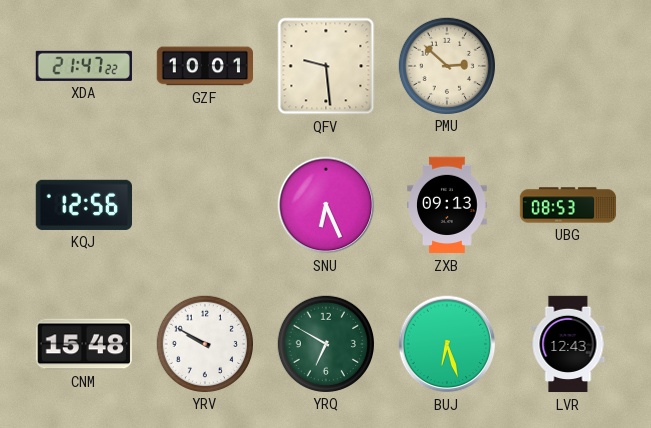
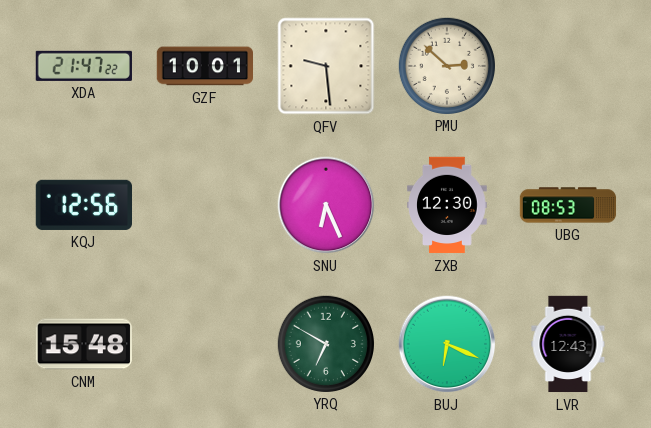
ZXB: 09:13 -> 12:30
YRV: 9:50 -> none
BUJ: 6:27 -> 6:19
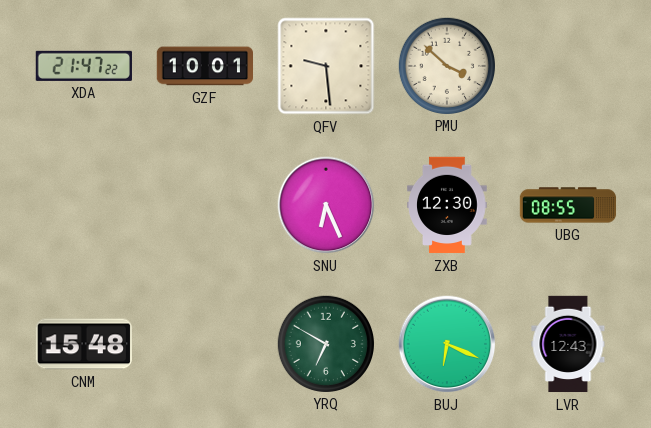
PMU: 2:52 -> 3:52
KQJ: 12:56 -> none
UBG: 08:53 -> 08:55
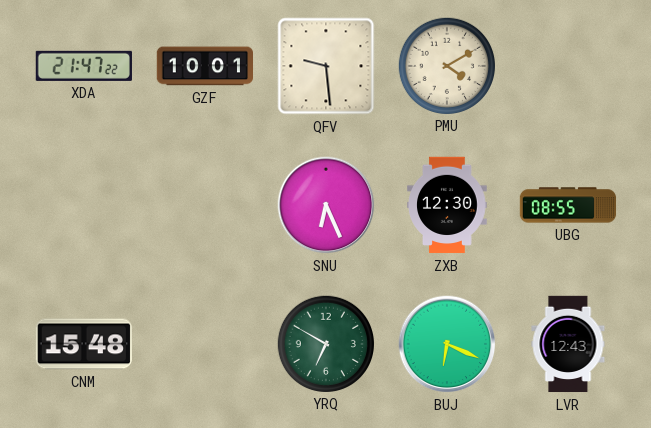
PMU: 3:52 -> 4:10
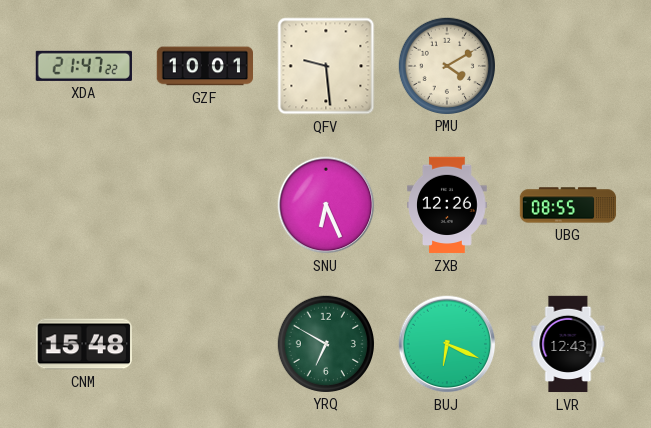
ZXB: 12:30 -> 12:26
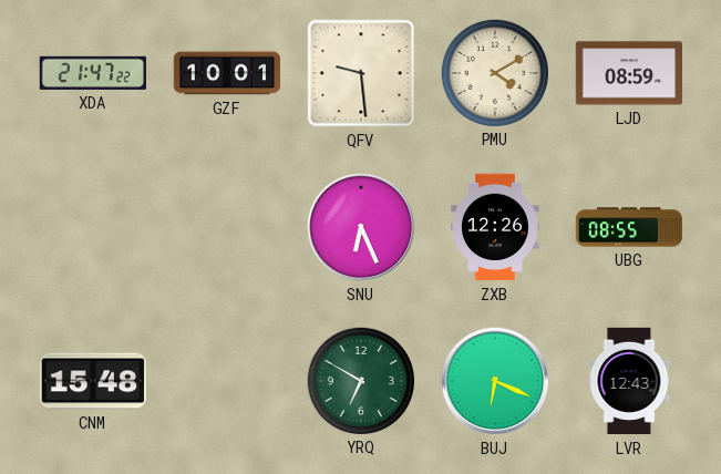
LJD: none -> 08:59
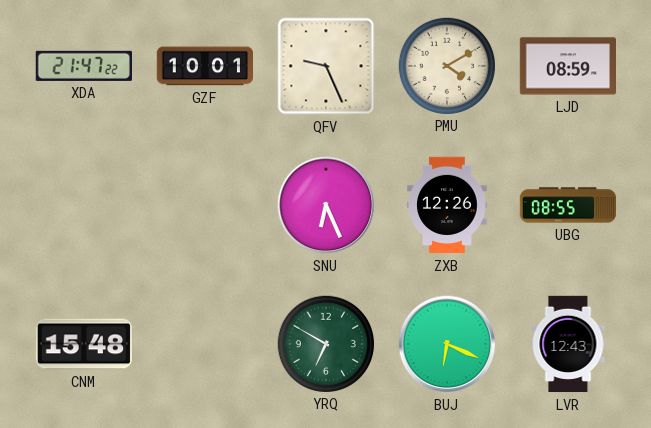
QFV: 9:29 -> 9:26
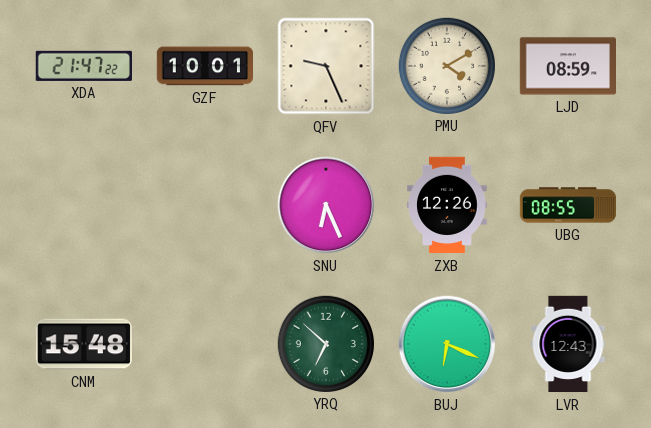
YRQ: 6:50 -> 6:52
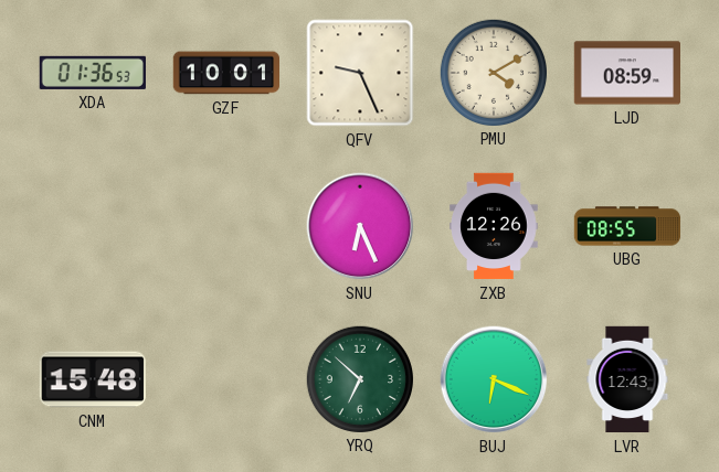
XDA: 21:47 -> 01:36
